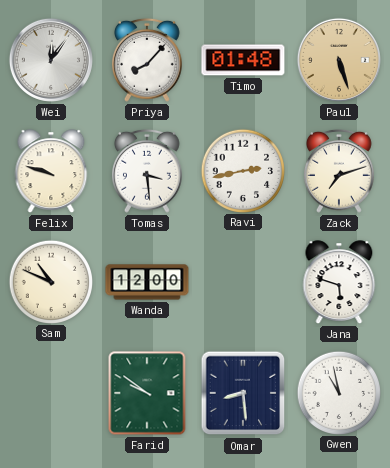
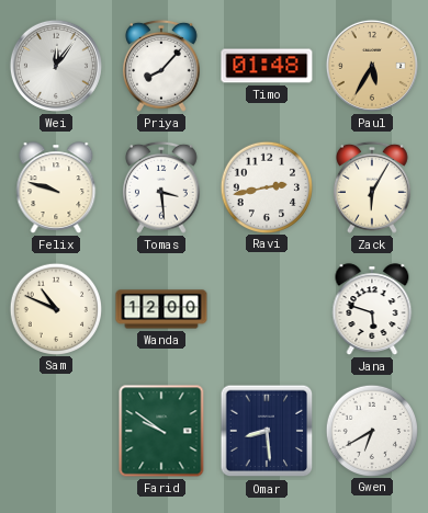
Paul: 5:27 -> 5:35
Zack: 7:12 -> 6:05
Gwen: 10:58 -> 6:40
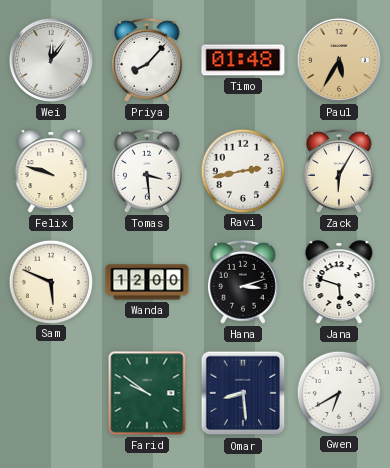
Sam: 10:49 -> 5:49
Hana: none -> 3:12
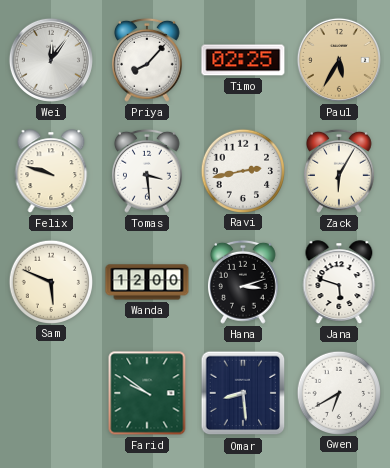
Timo: 01:48 -> 02:25
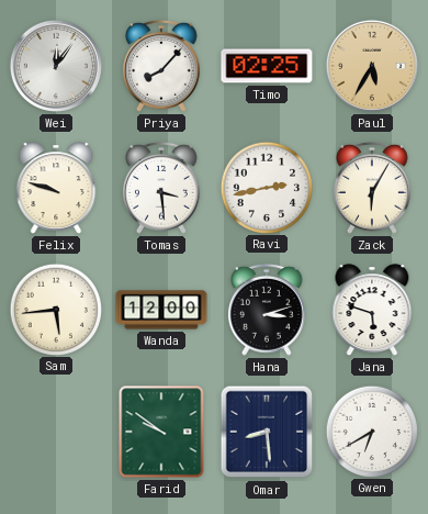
Sam: 5:49 -> 5:44
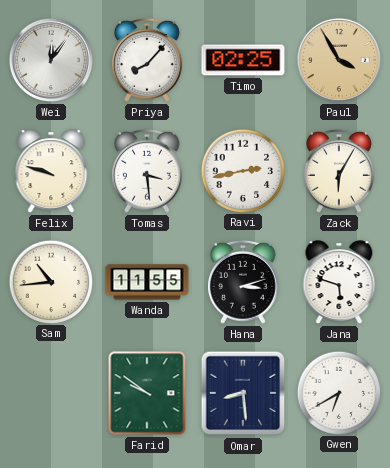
Paul: 5:35 -> 3:55
Sam: 5:44 -> 10:44
Wanda: 12:00 -> 11:55
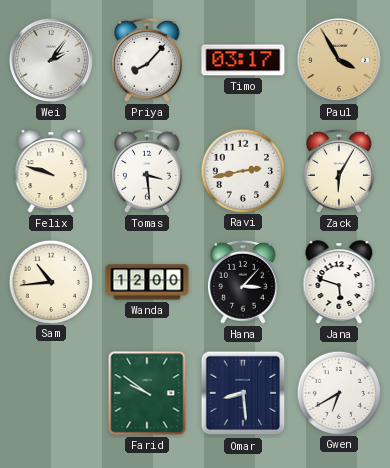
Wei: 12:06 -> 2:06
Timo: 02:25 -> 03:17
Wanda: 11:55 -> 12:00
Hana: 3:12 -> 3:07
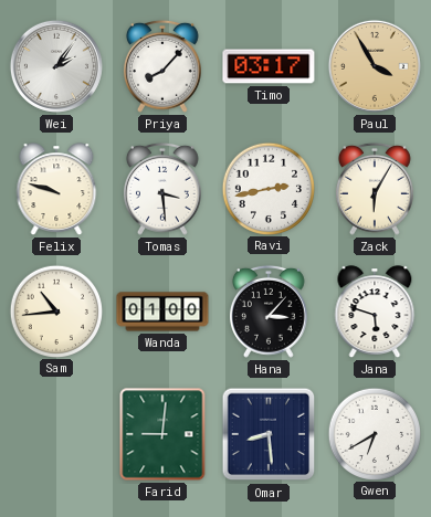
Wanda: 12:00 -> 01:00
Farid: 9:51 -> 9:01
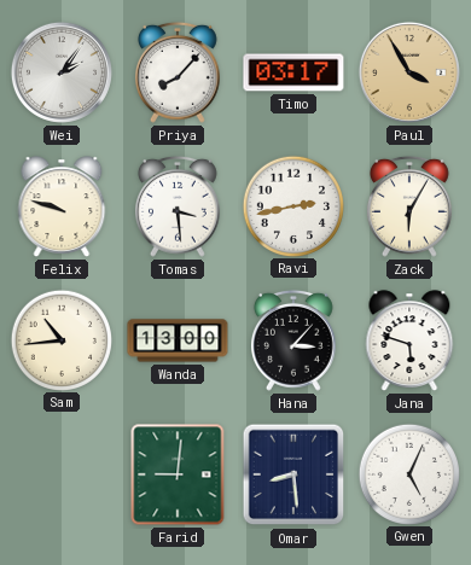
Wanda: 01:00 -> 13:00
Gwen: 6:40 -> 5:04
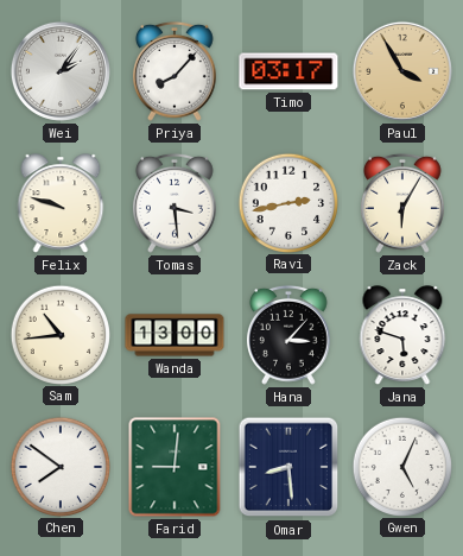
Chen: none -> 7:51
